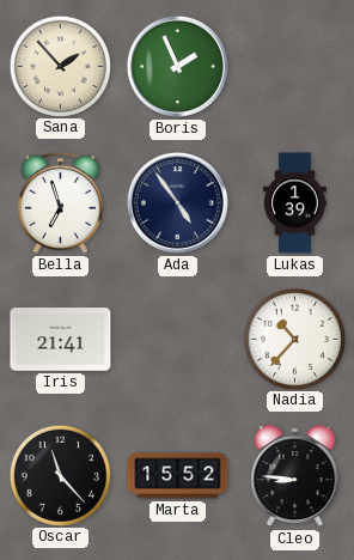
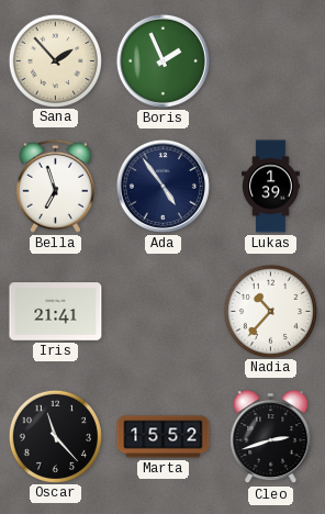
Cleo: 8:46 -> 2:42
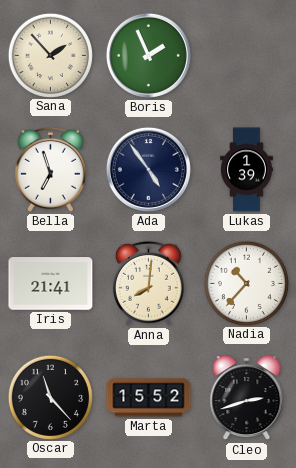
Anna: none -> 8:01
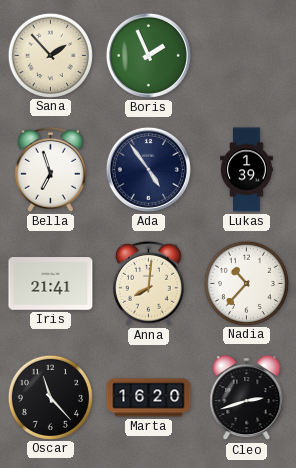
Marta: 15:52 -> 16:20
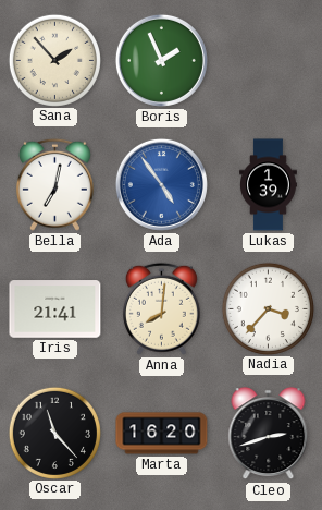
Bella: 6:57 -> 7:02
Ada dial: navy -> blue
Nadia: 10:37 -> 3:37
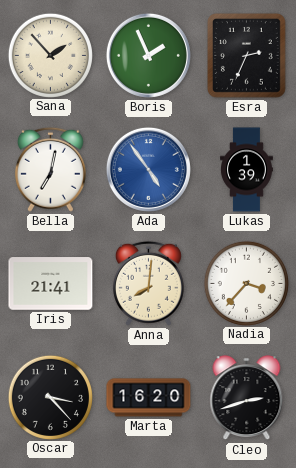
Esra: none -> 2:34
Oscar: 11:23 -> 3:23
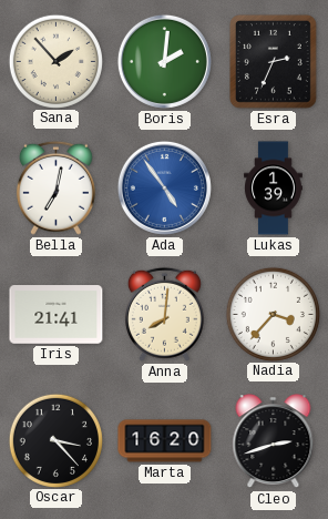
Boris: 1:56 -> 2:01
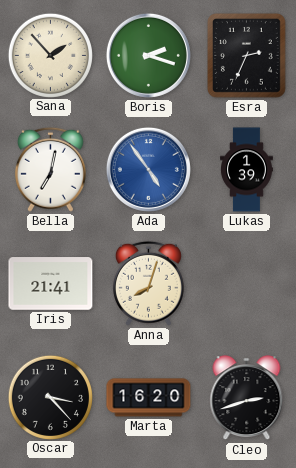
Boris: 2:01 -> 2:18
Anna: 8:01 -> 8:03
Nadia: 3:37 -> none
